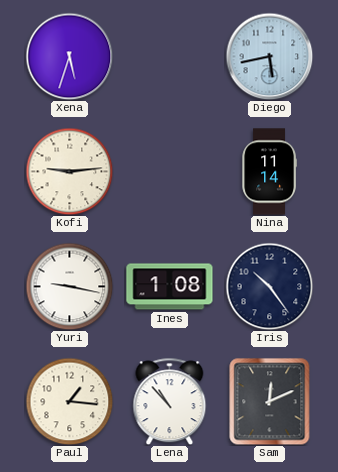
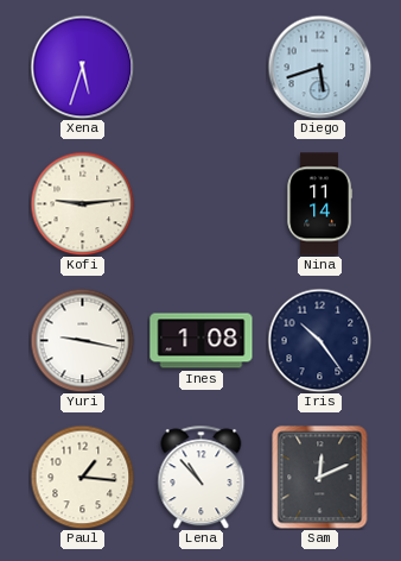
Diego: 5:43 -> 5:42
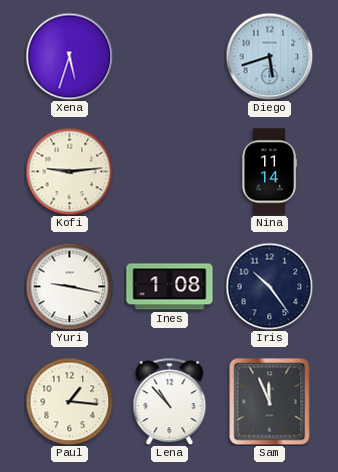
Sam: 12:11 -> 11:56
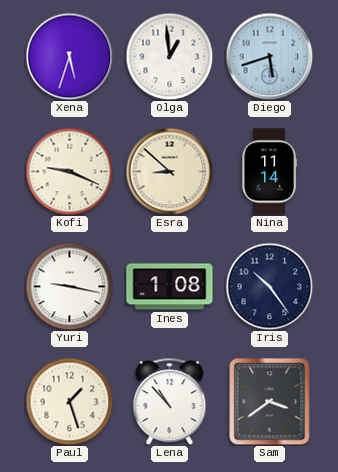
Olga: none -> 12:59
Kofi: 9:14 -> 9:19
Esra: none -> 8:52
Paul: 1:16 -> 1:27
Sam: 11:56 -> 3:39
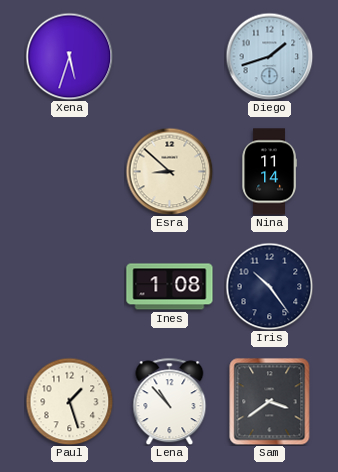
Olga: 12:59 -> none
Diego: 5:42 -> 1:42
Kofi: 9:19 -> none
Yuri: 9:17 -> none
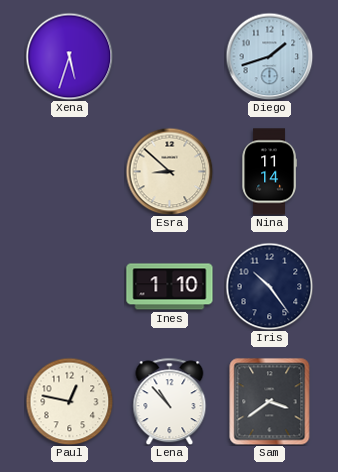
Ines: 1:08 -> 1:10
Paul: 1:27 -> 12:47
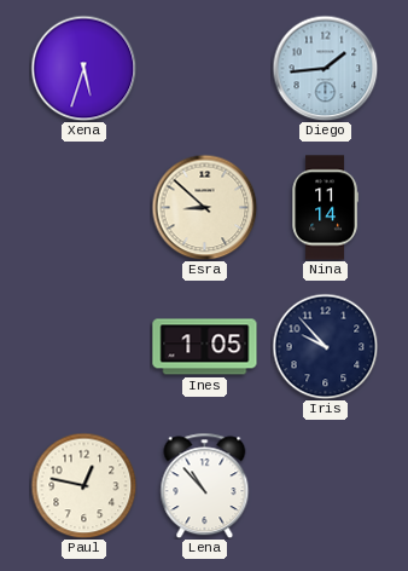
Diego: 1:42 -> 1:44
Ines: 1:10 -> 1:05
Iris: 10:24 -> 9:53
Sam: 3:39 -> none
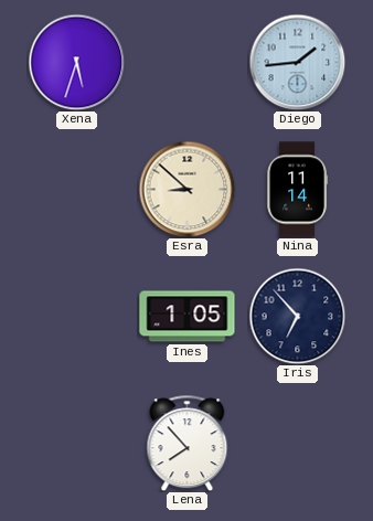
Iris: 9:53 -> 6:53
Paul: 12:47 -> none
Lena: 10:53 -> 7:53
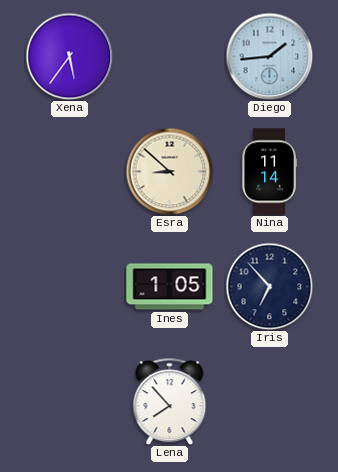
Xena: 5:33 -> 5:36
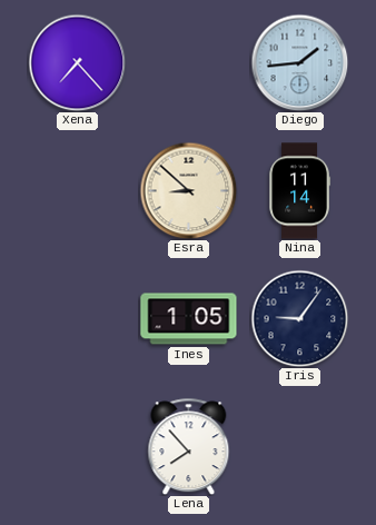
Xena: 5:36 -> 7:23
Iris: 6:53 -> 9:06
